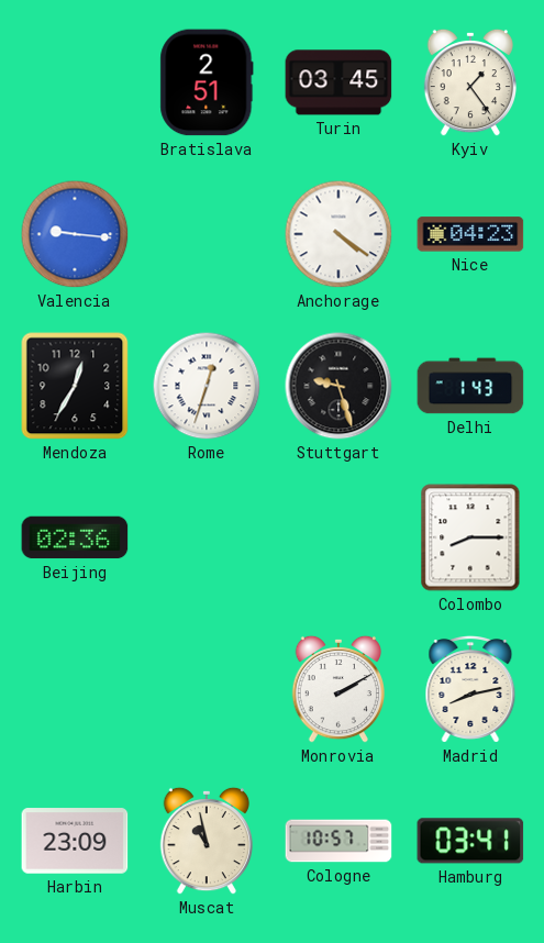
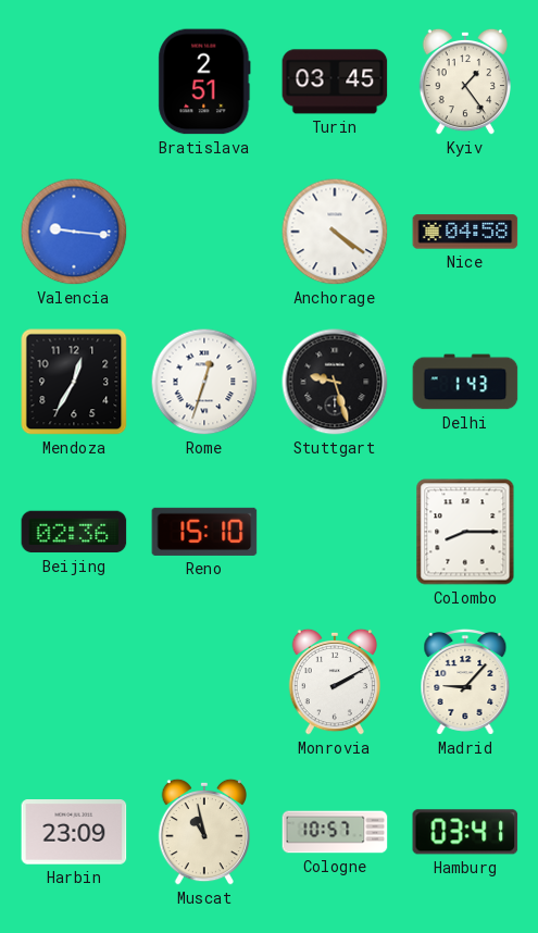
Nice: 04:23 -> 04:58
Reno: none -> 15:10
Madrid: 8:13 -> 9:07
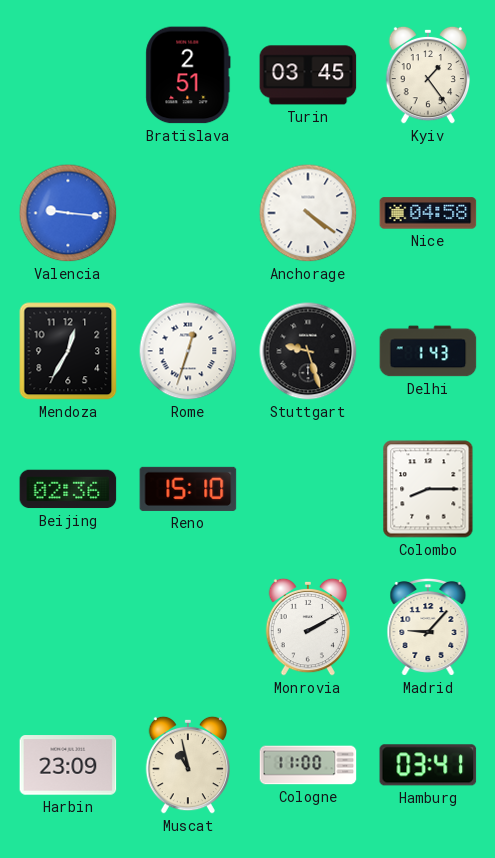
Cologne: 10:57 -> 11:00
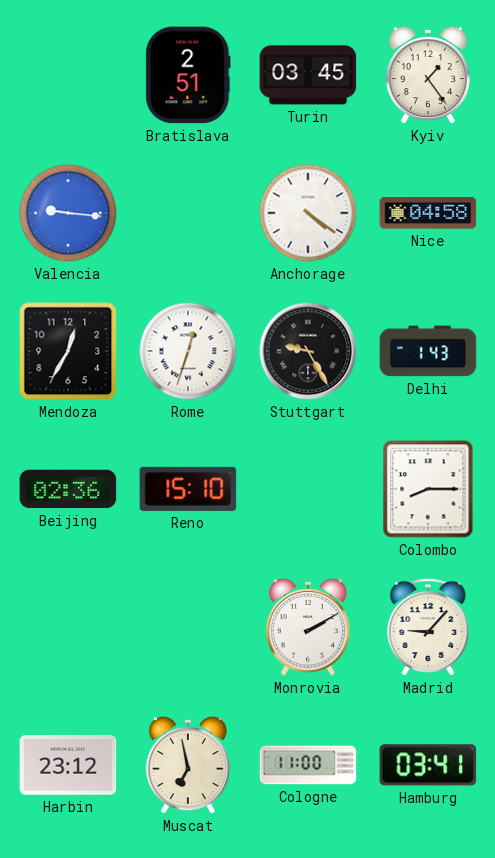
Stuttgart: 9:27 -> 9:25
Harbin: 23:09 -> 23:12
Muscat: 10:58 -> 6:58
